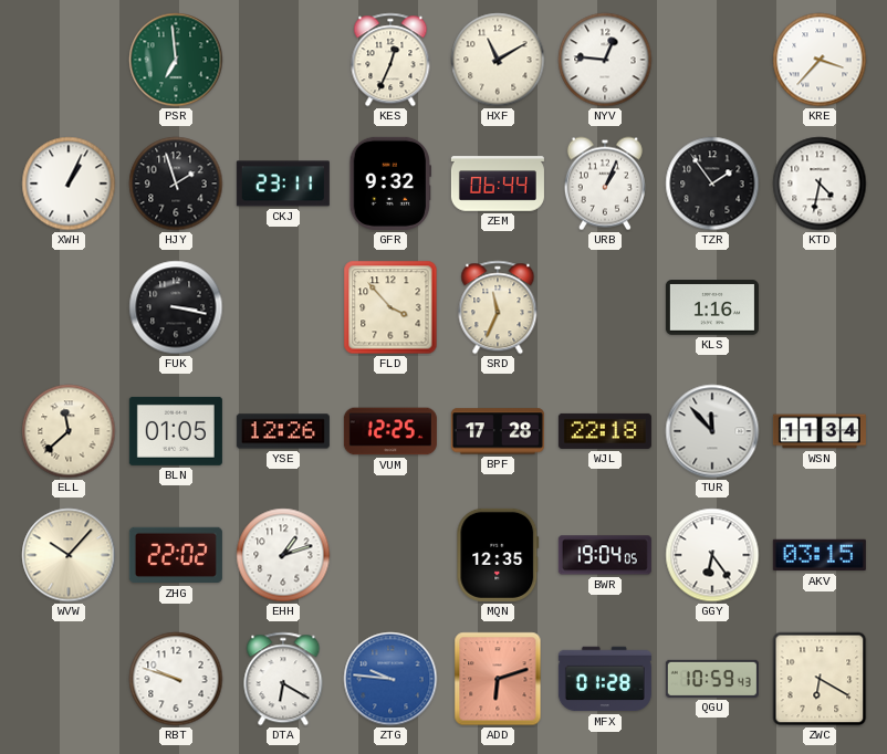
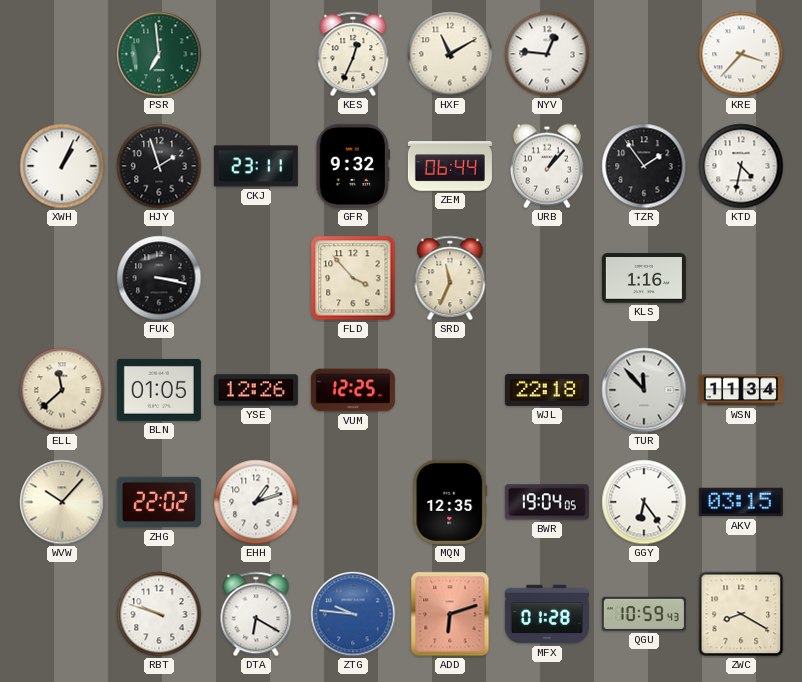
URB: 1:04 -> 1:07
BPF: 17:28 -> none
ZWC: 6:20 -> 8:20
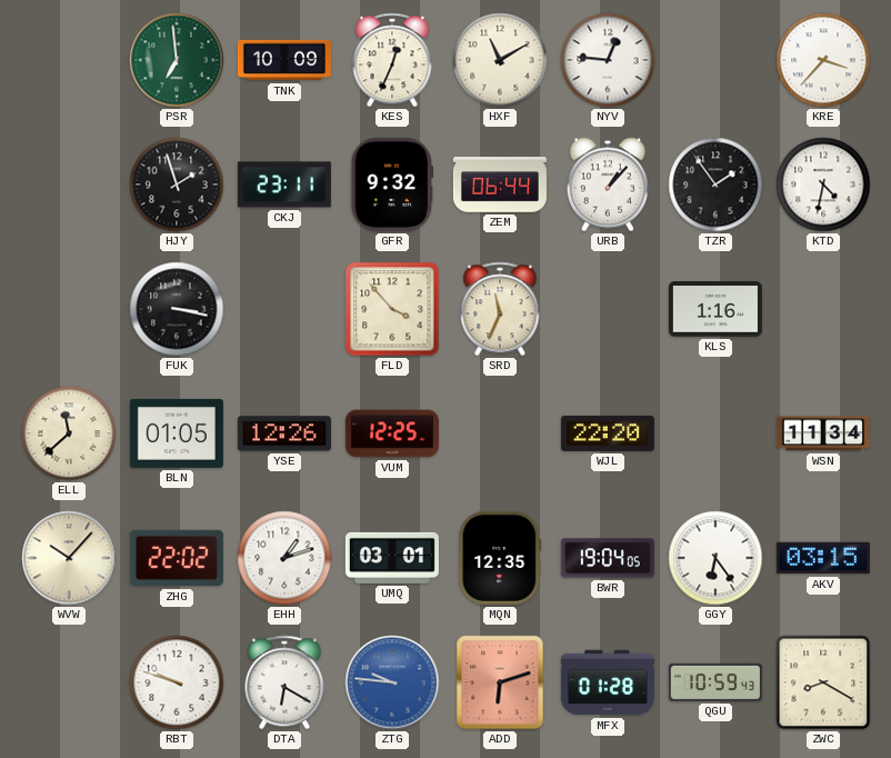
TNK: none -> 10:09
XWH: 1:04 -> none
WJL: 22:18 -> 22:20
TUR: 11:53 -> none
UMQ: none -> 03:01
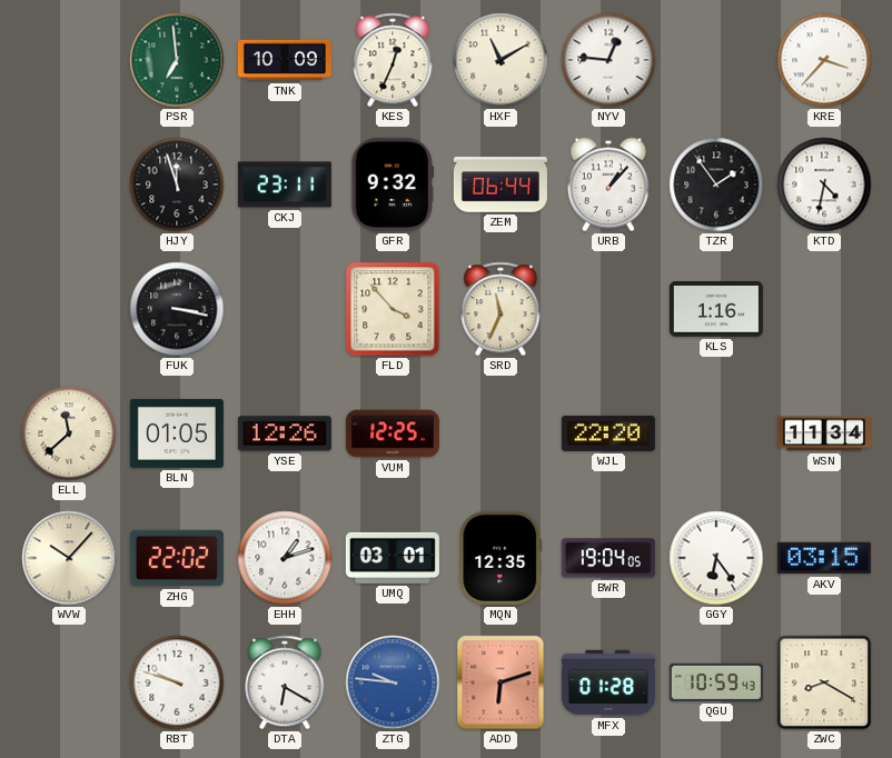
HJY: 1:57 -> 11:57
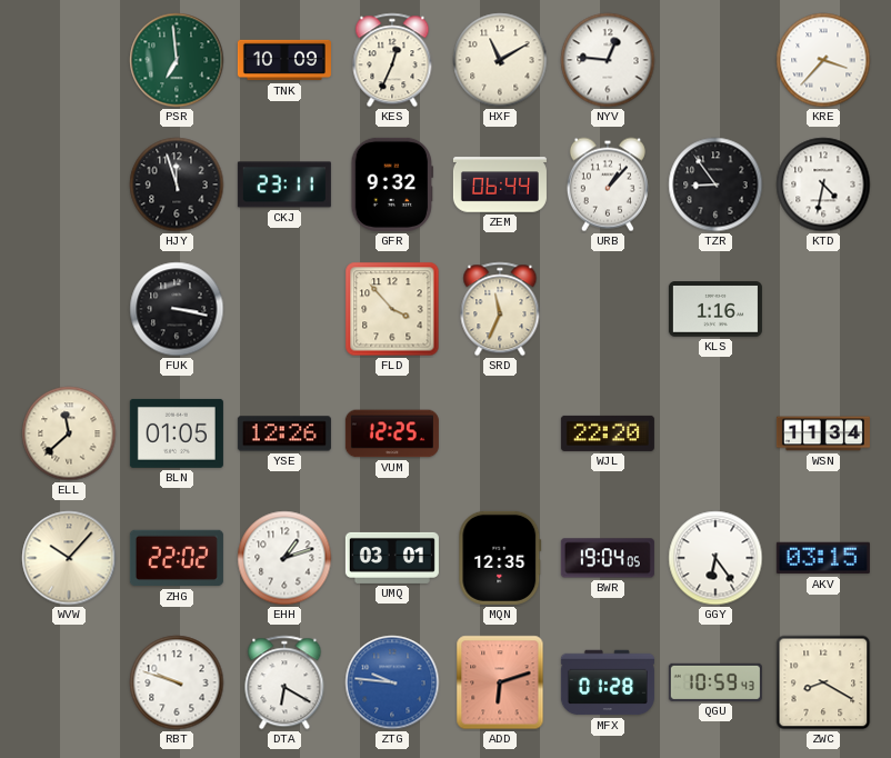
TZR: 1:54 -> 8:54
